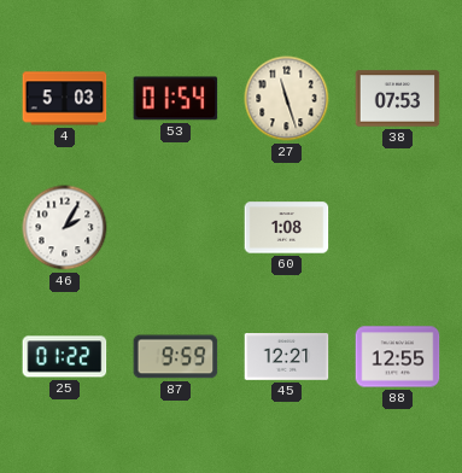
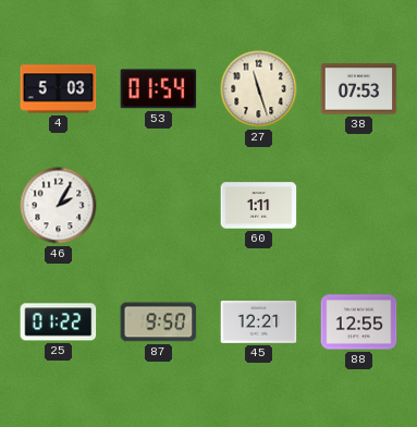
60: 1:08 -> 1:11
87: 9:59 -> 9:50
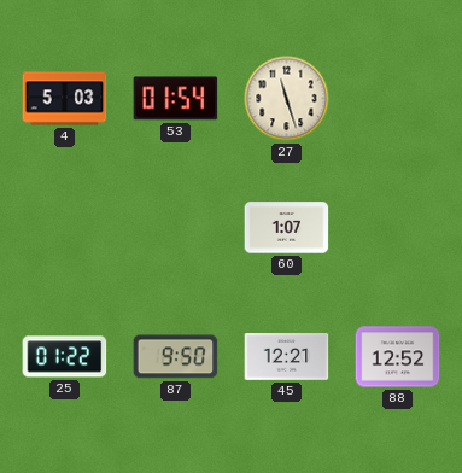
38: 07:53 -> none
46: 2:05 -> none
60: 1:11 -> 1:07
88: 12:55 -> 12:52
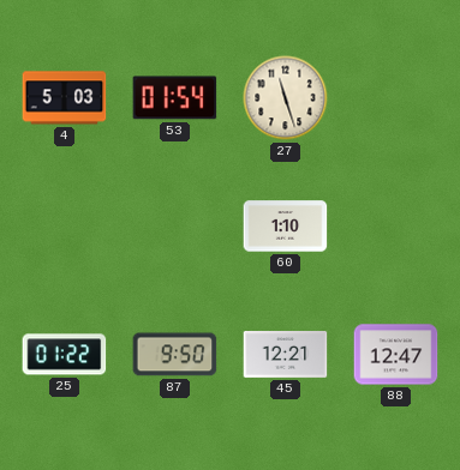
60: 1:07 -> 1:10
88: 12:52 -> 12:47
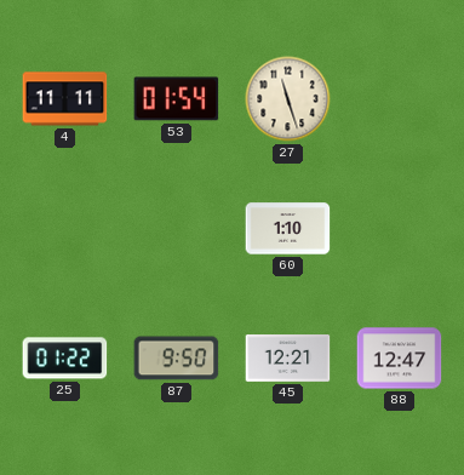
4: 5:03 -> 11:11
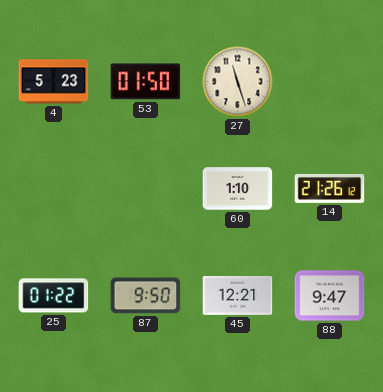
4: 11:11 -> 5:23
53: 01:54 -> 01:50
14: none -> 21:26
88: 12:47 -> 9:47
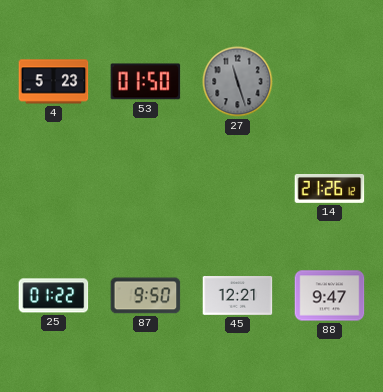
27 dial: cream -> grey
60: 1:10 -> none
